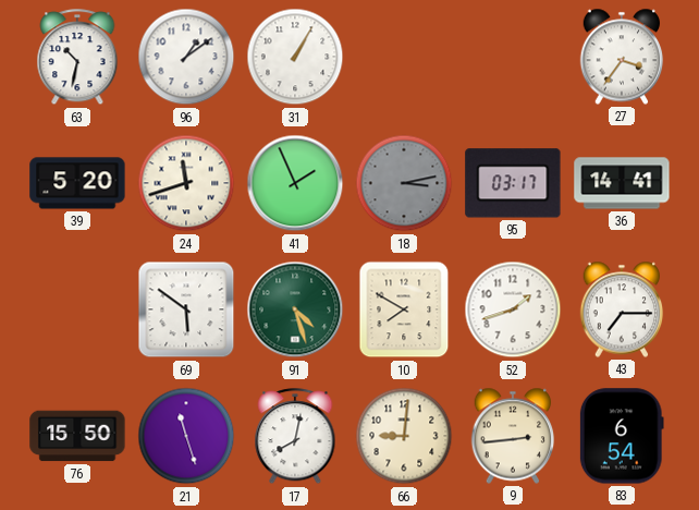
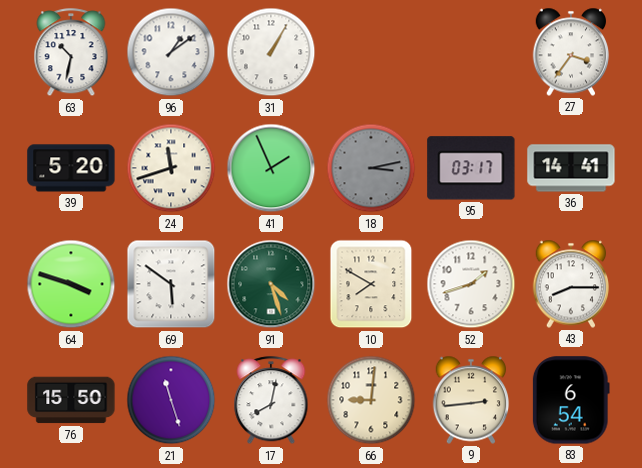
64: none -> 3:48
43: 7:15 -> 8:15
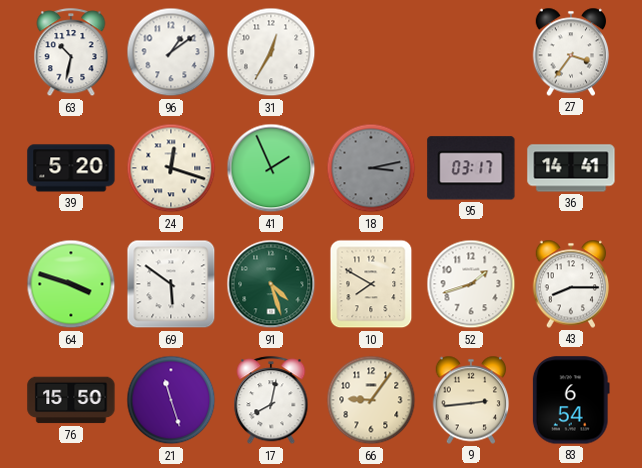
31: 1:05 -> 12:35
24: 11:42 -> 12:18
66: 9:01 -> 9:06
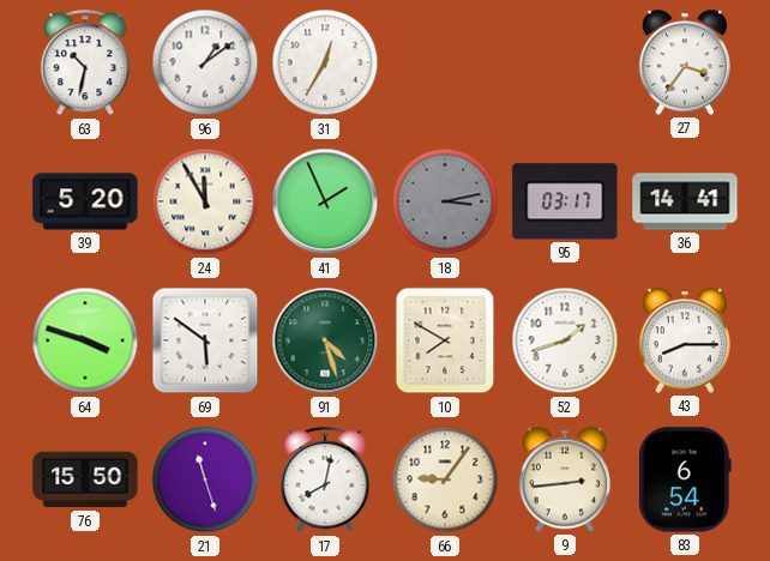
24: 12:18 -> 11:55
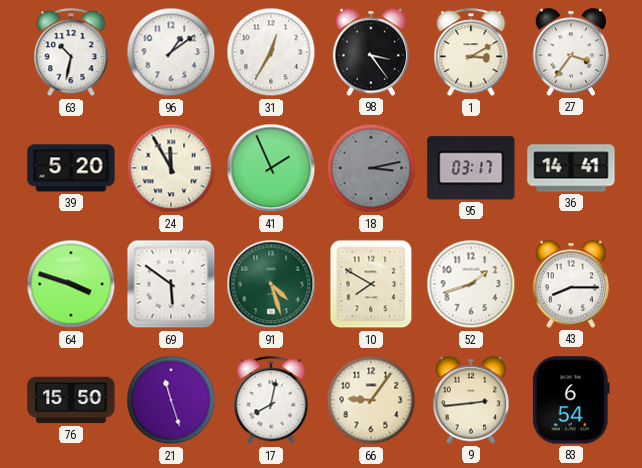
98: none -> 3:24
1: none -> 3:10
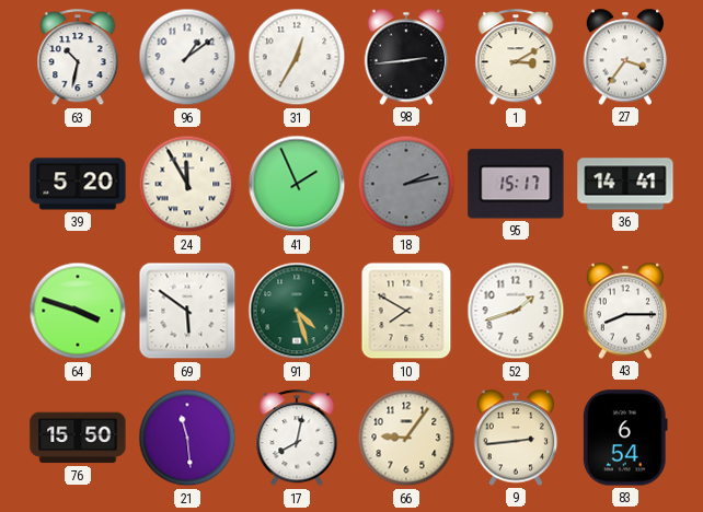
98: 3:24 -> 2:44
18: 3:13 -> 2:13
95: 03:17 -> 15:17
21: 11:27 -> 11:29
